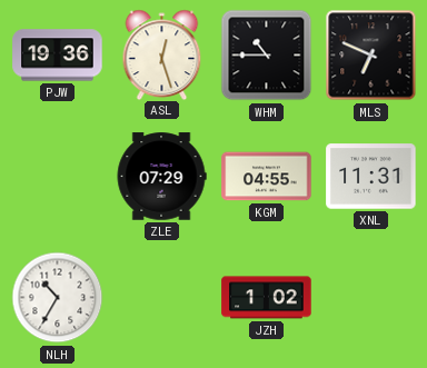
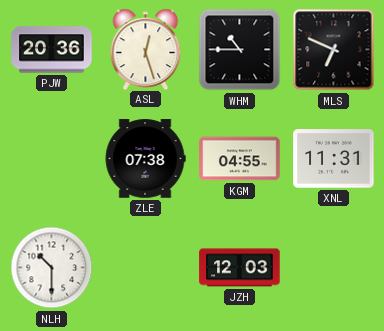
PJW: 19:36 -> 20:36
ZLE: 07:29 -> 07:38
NLH: 10:35 -> 10:30
JZH: 1:02 -> 12:03
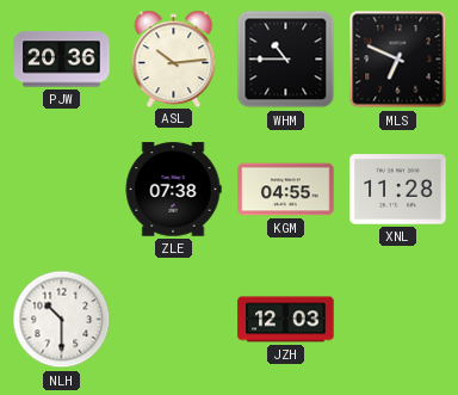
ASL: 12:27 -> 10:14
XNL: 11:31 -> 11:28
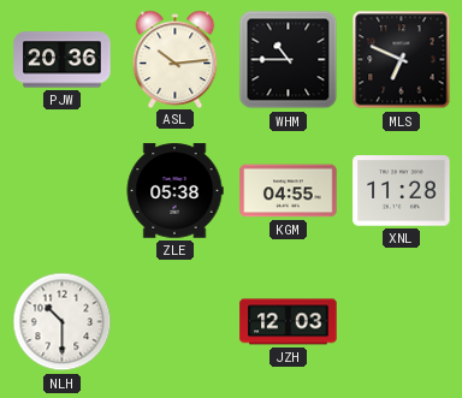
ZLE: 07:38 -> 05:38
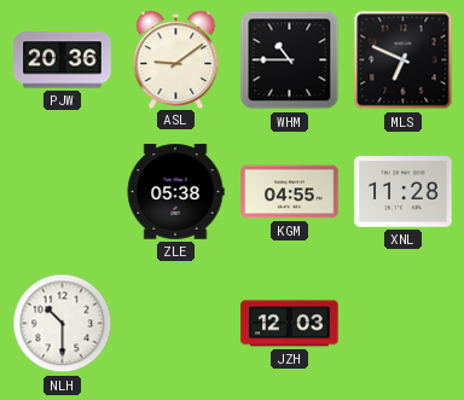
ASL: 10:14 -> 9:09
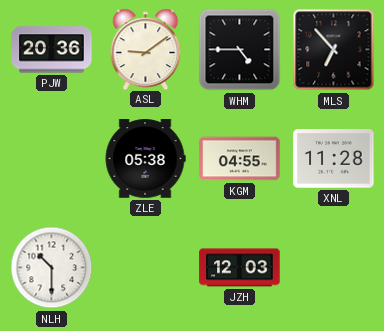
WHM: 10:45 -> 4:45
MLS: 6:49 -> 6:53
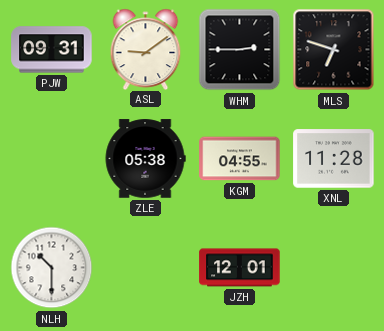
PJW: 20:36 -> 09:31
WHM: 4:45 -> 2:45
MLS: 6:53 -> 6:48
JZH: 12:03 -> 12:01
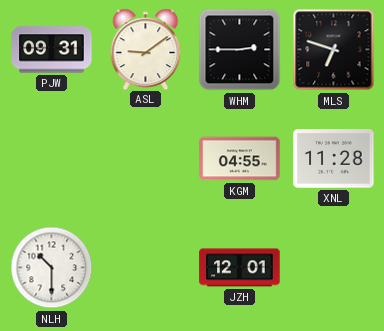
ZLE: 05:38 -> none
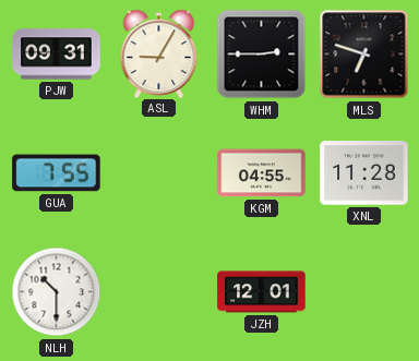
ASL: 9:09 -> 9:05
GUA: none -> 7:55
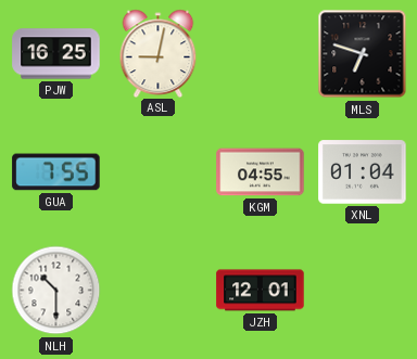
PJW: 09:31 -> 16:25
ASL: 9:05 -> 9:02
WHM: 2:45 -> none
XNL: 11:28 -> 01:04
